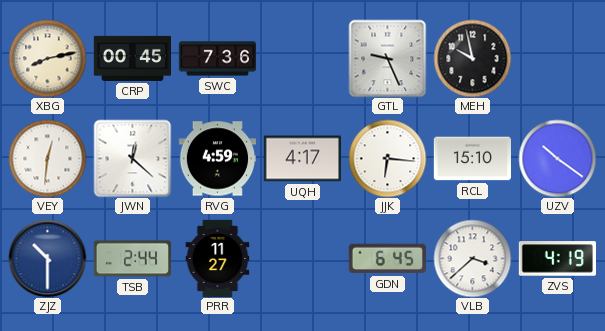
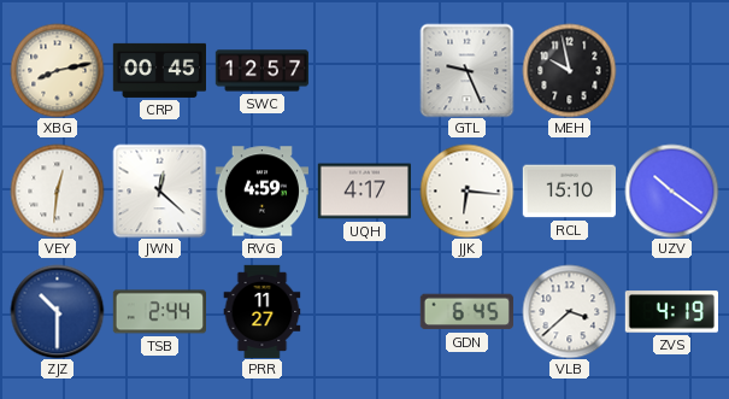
SWC: 7:36 -> 12:57
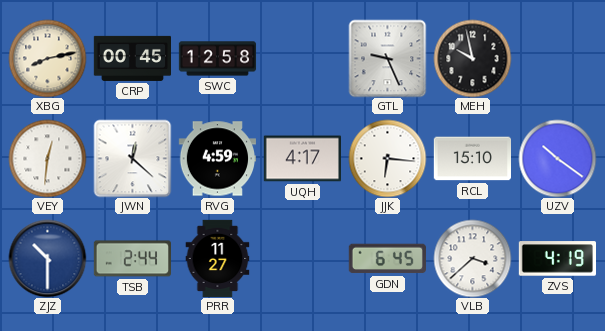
SWC: 12:57 -> 12:58
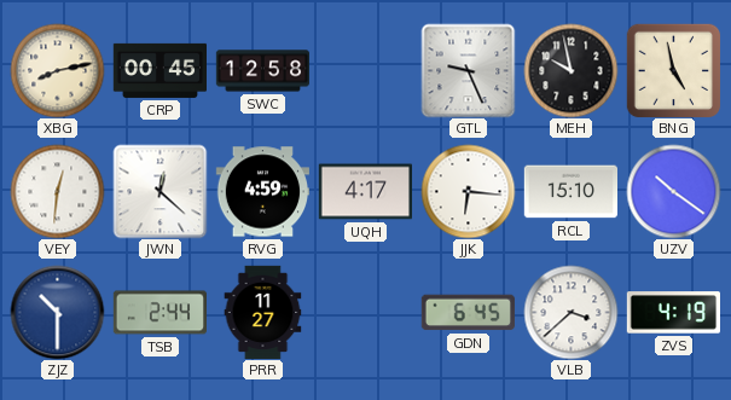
BNG: none -> 4:58
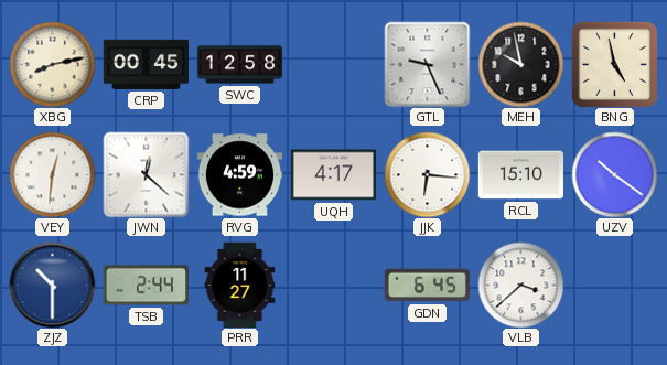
ZVS: 4:19 -> none
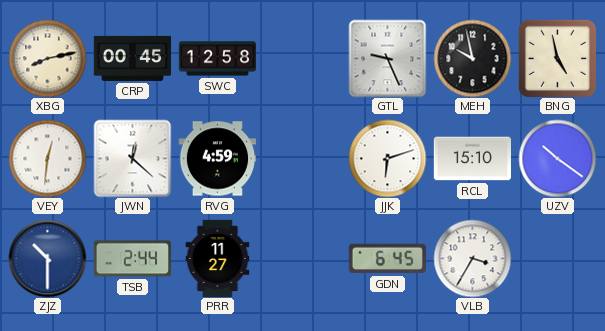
UQH: 4:17 -> none
JJK: 6:16 -> 6:12
VLB: 3:38 -> 3:35
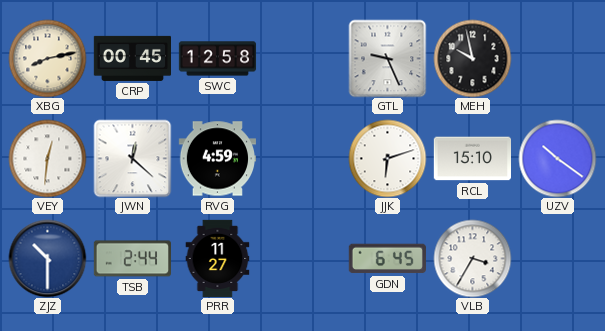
BNG: 4:58 -> none
